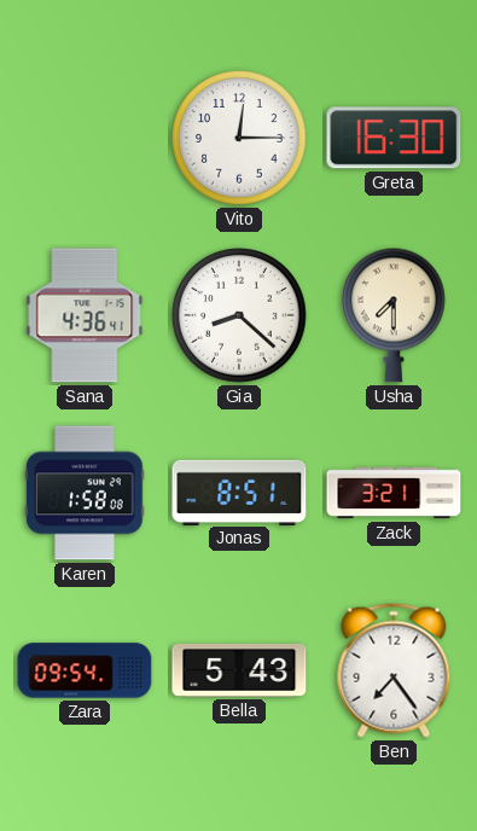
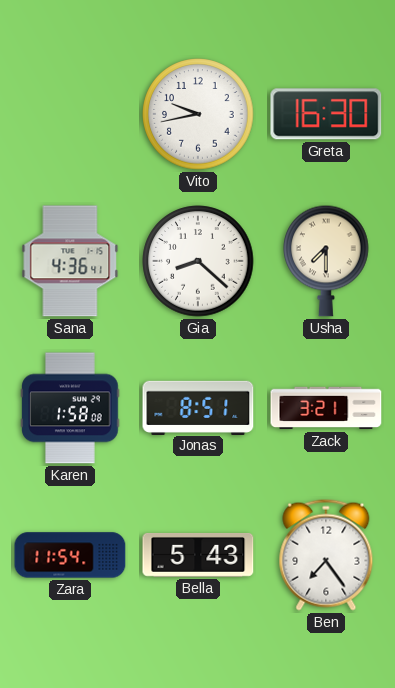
Vito: 12:15 -> 9:43
Zara: 09:54 -> 11:54
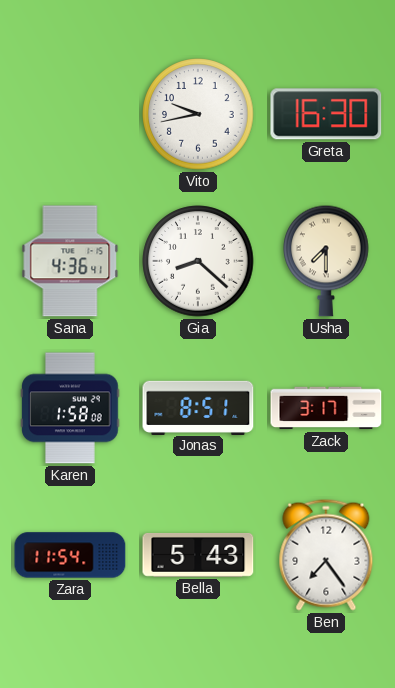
Zack: 3:21 -> 3:17
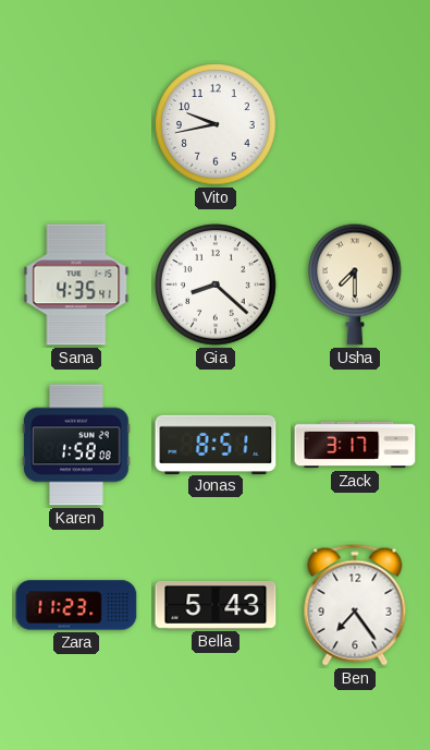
Greta: 16:30 -> none
Sana: 4:36 -> 4:35
Zara: 11:54 -> 11:23
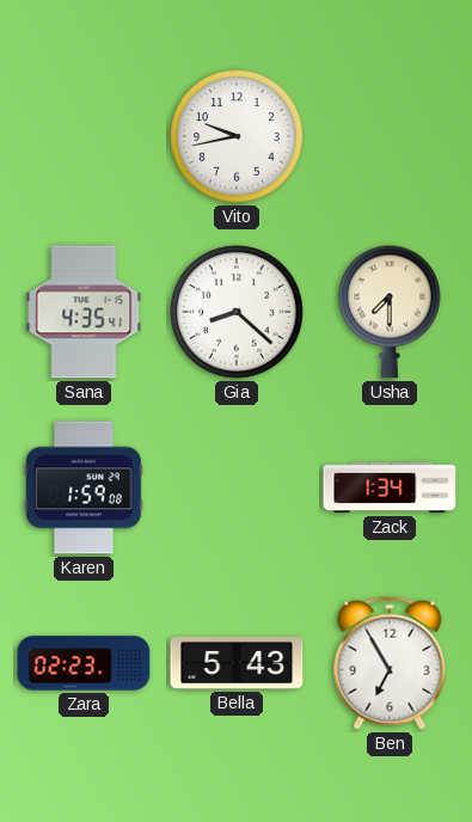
Karen: 1:58 -> 1:59
Jonas: 8:51 -> none
Zack: 3:17 -> 1:34
Zara: 11:23 -> 02:23
Ben: 7:24 -> 6:55
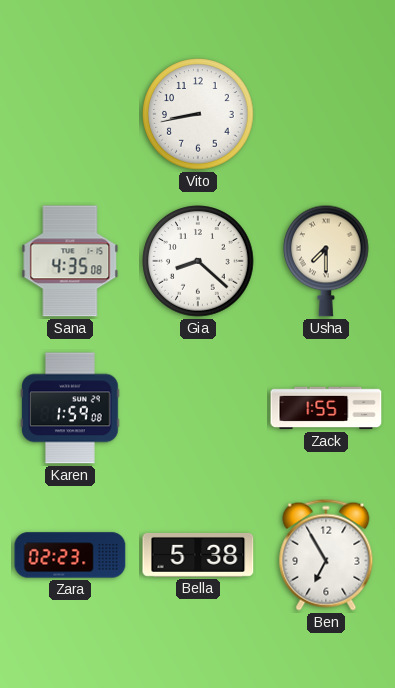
Vito: 9:43 -> 8:43
Sana: 4:35:41 -> 4:35:08
Zack: 1:34 -> 1:55
Bella: 5:43 -> 5:38
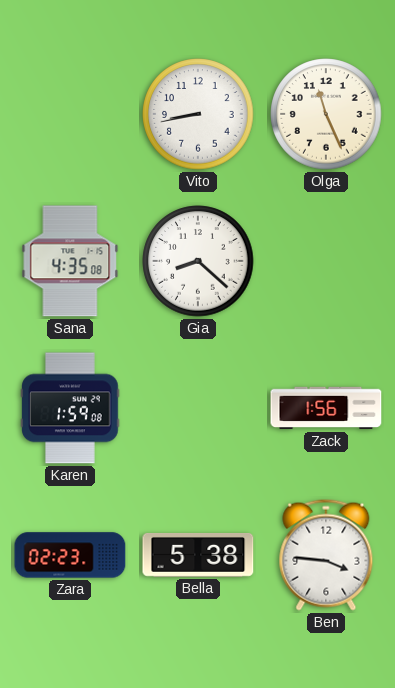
Olga: none -> 11:26
Usha: 7:30 -> none
Zack: 1:55 -> 1:56
Ben: 6:55 -> 3:46
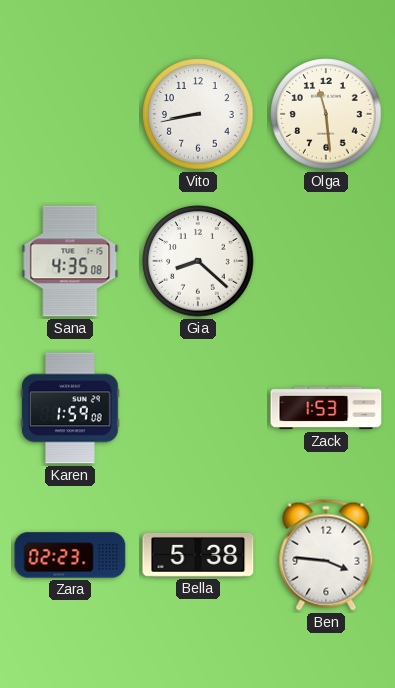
Olga: 11:26 -> 11:29
Zack: 1:56 -> 1:53
